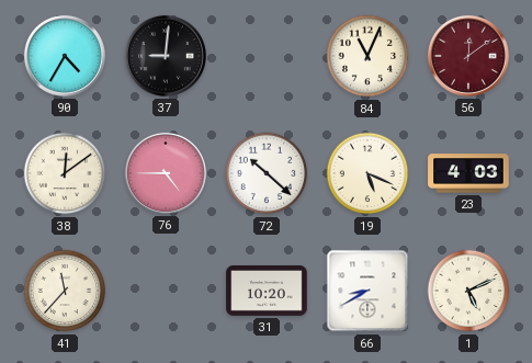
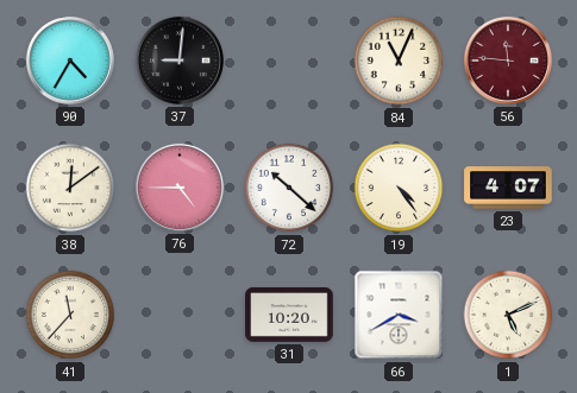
56: 12:09 -> 11:46
19: 5:19 -> 4:24
23: 4:03 -> 4:07
66: 8:40 -> 3:40
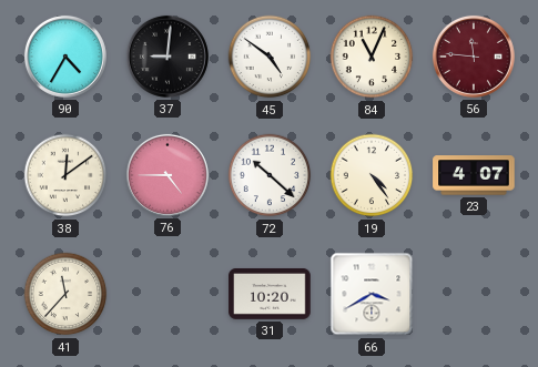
45: none -> 4:51
1: 5:11 -> none
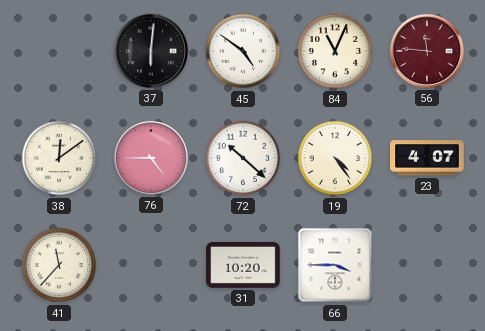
90: 4:35 -> none
37: 9:01 -> 6:01
66: 3:40 -> 3:45
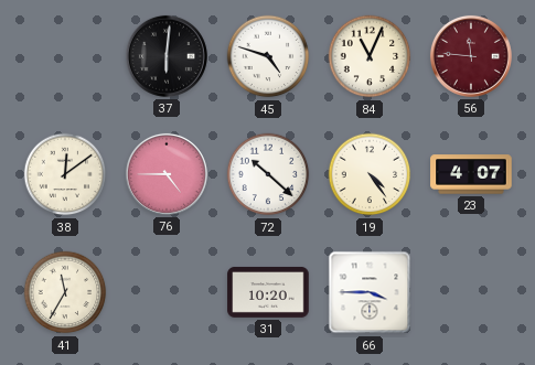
45: 4:51 -> 4:48
41: 11:37 -> 11:35
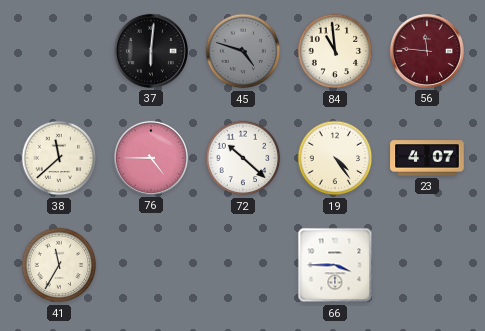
45 dial: white -> grey
84: 11:04 -> 10:59
38: 12:09 -> 11:38
31: 10:20 -> none
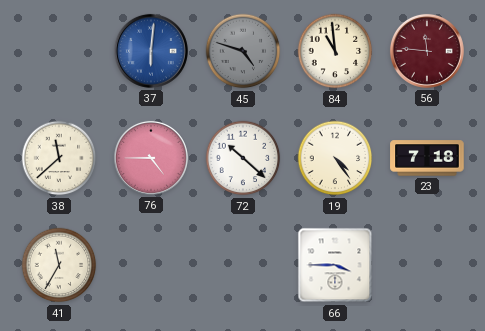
37 dial: black -> blue
23: 4:07 -> 7:18
